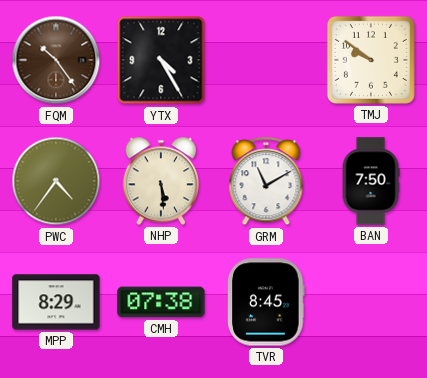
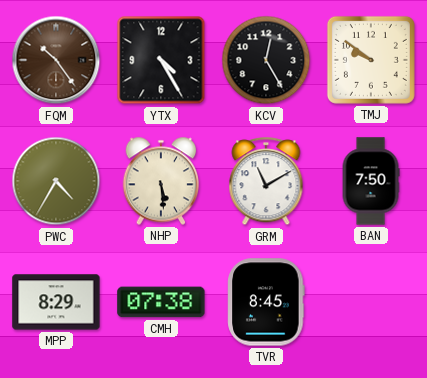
KCV: none -> 12:25
PWC: 4:36 -> 4:35
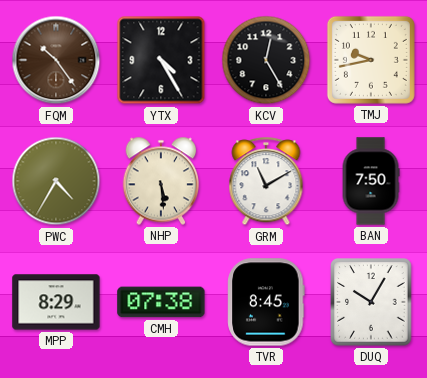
TMJ: 9:51 -> 9:43
DUQ: none -> 10:05
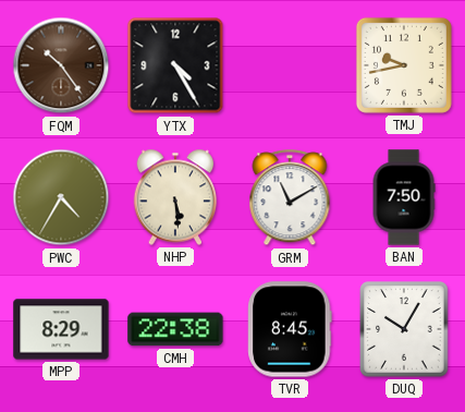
KCV: 12:25 -> none
CMH: 07:38 -> 22:38
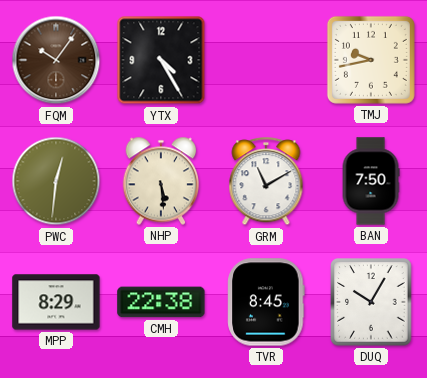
FQM: 10:24 -> 10:06
PWC: 4:35 -> 12:31
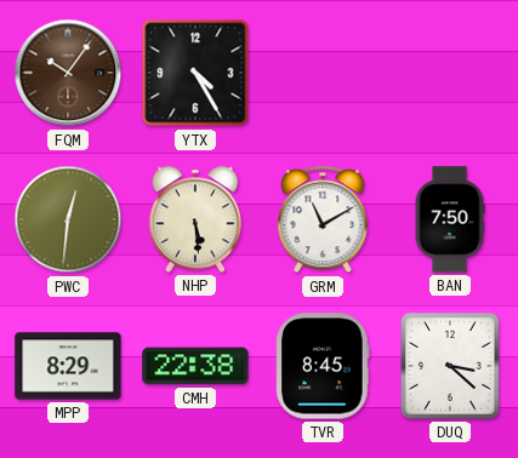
TMJ: 9:43 -> none
DUQ: 10:05 -> 3:22
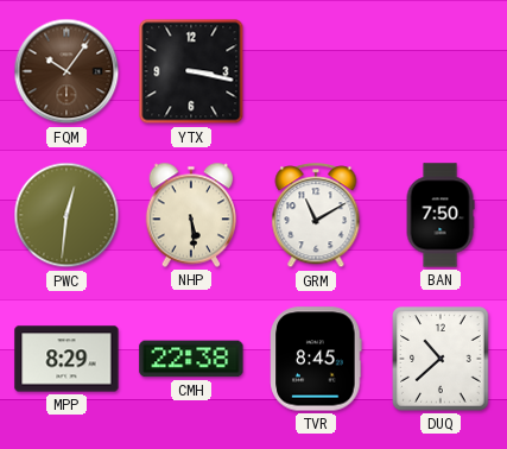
YTX: 4:25 -> 3:17
DUQ: 3:22 -> 10:38
